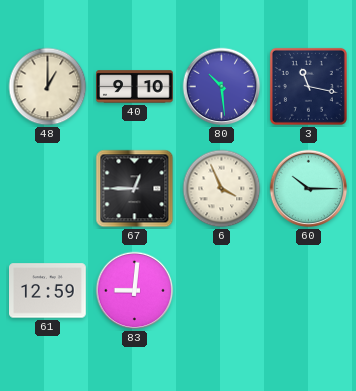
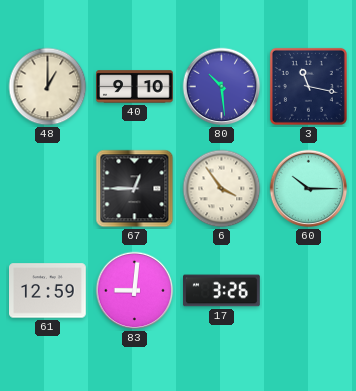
6: 3:56 -> 3:54
17: none -> 3:26
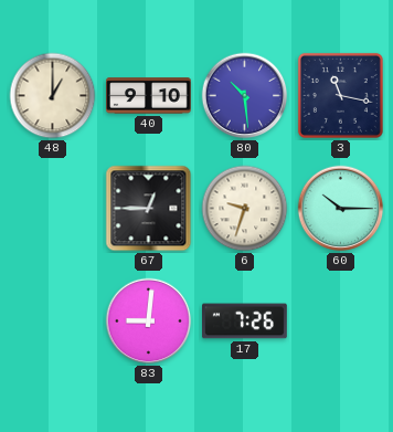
6: 3:54 -> 9:33
61: 12:59 -> none
17: 3:26 -> 7:26
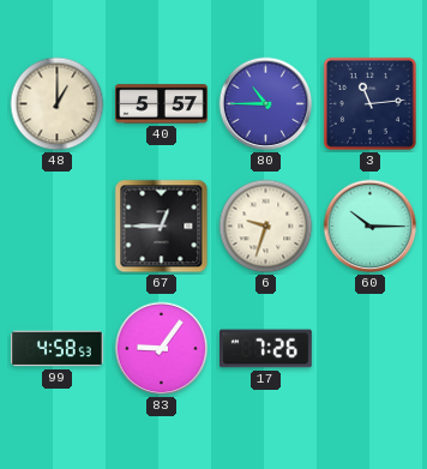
40: 9:10 -> 5:57
80: 10:29 -> 10:45
3: 11:17 -> 11:14
99: none -> 4:58
83: 9:01 -> 9:06
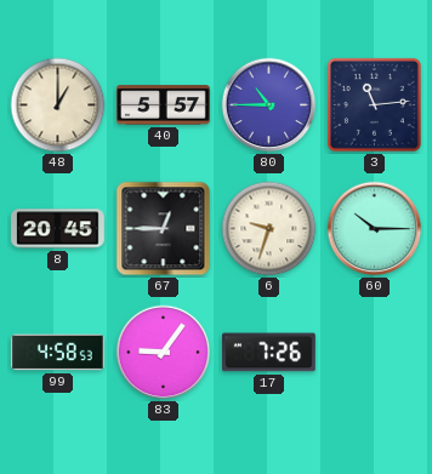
8: none -> 20:45
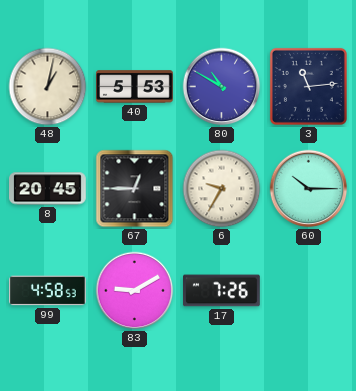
48: 1:00 -> 1:02
40: 5:57 -> 5:53
80: 10:45 -> 10:50
6: 9:33 -> 9:35
83: 9:06 -> 9:10
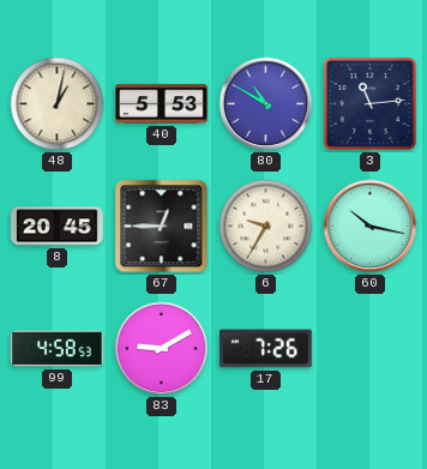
60: 10:15 -> 10:17
